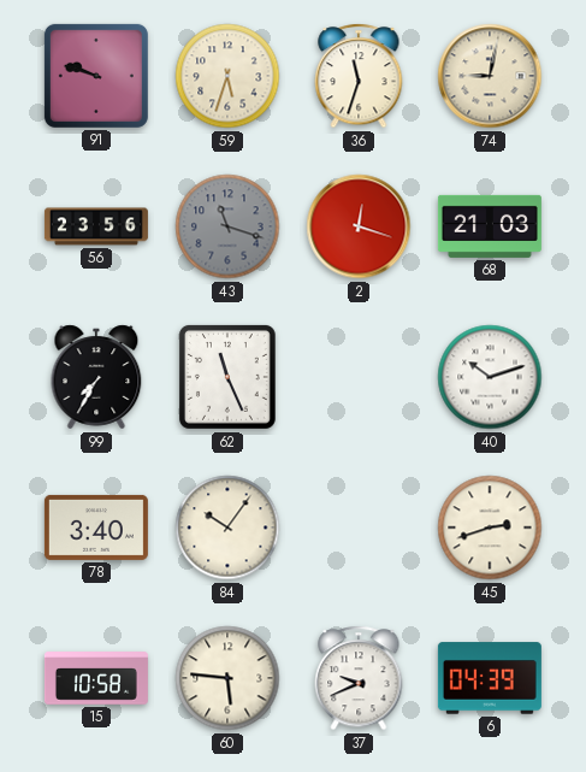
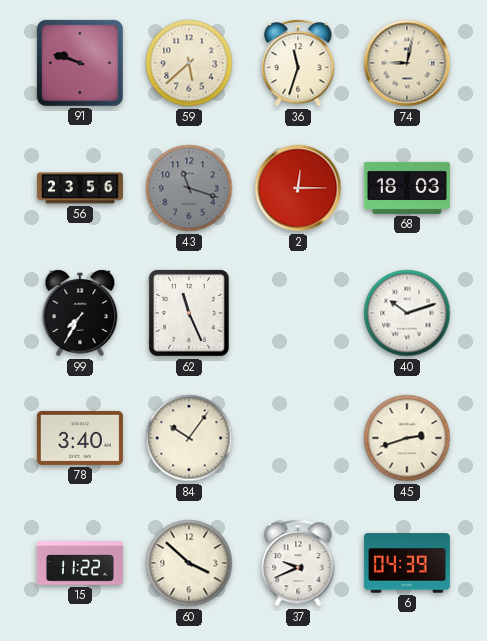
59: 5:33 -> 5:38
2: 12:18 -> 12:15
68: 21:03 -> 18:03
15: 10:58 -> 11:22
60: 5:46 -> 3:52
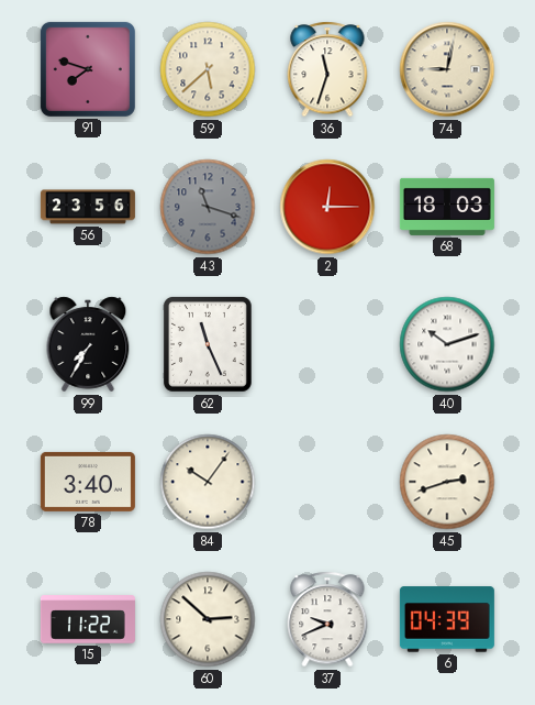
91: 9:48 -> 7:48
60: 3:52 -> 2:52
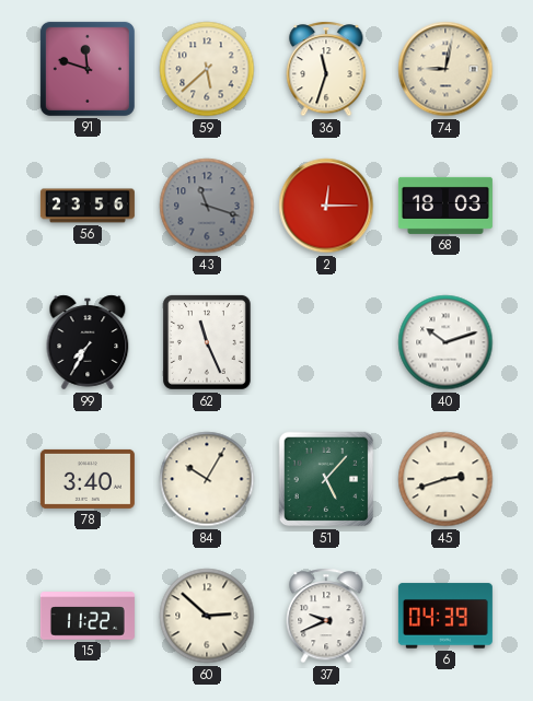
91: 7:48 -> 11:48
84: 10:06 -> 10:05
51: none -> 5:07
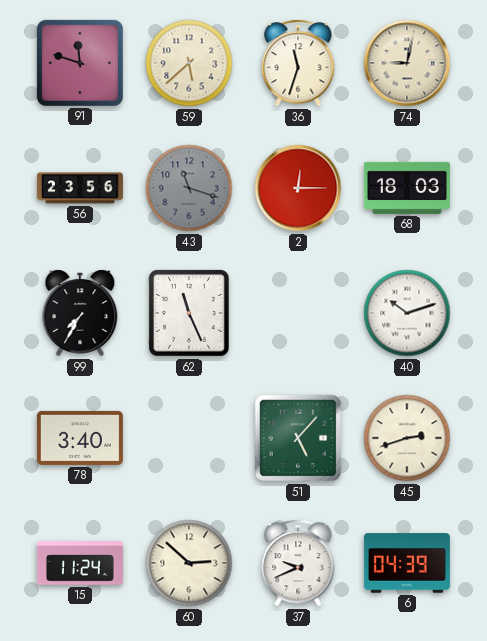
84: 10:05 -> none
15: 11:22 -> 11:24
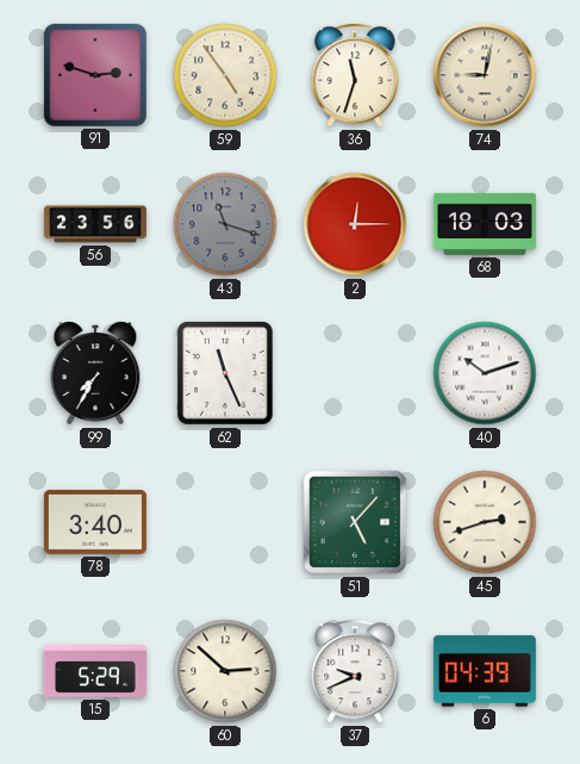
91: 11:48 -> 2:48
59: 5:38 -> 4:54
15: 11:24 -> 5:29
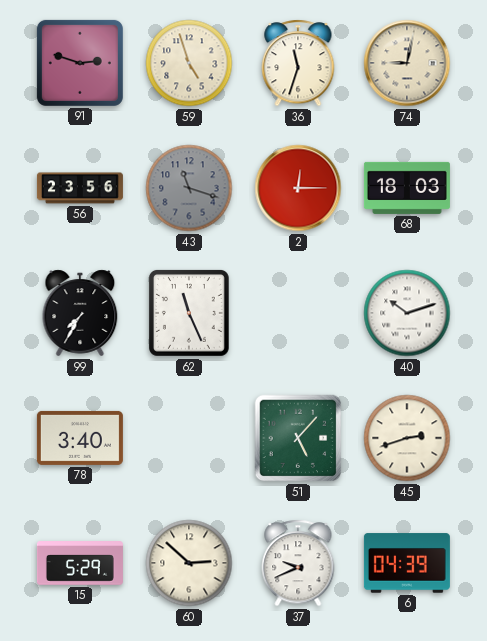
59: 4:54 -> 4:57
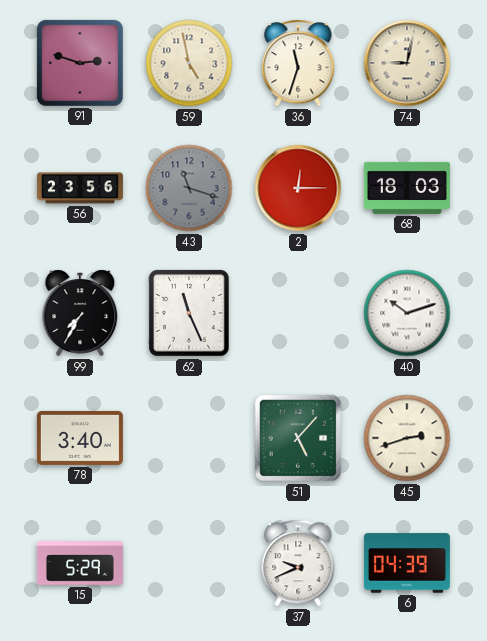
59: 4:57 -> 4:58
60: 2:52 -> none
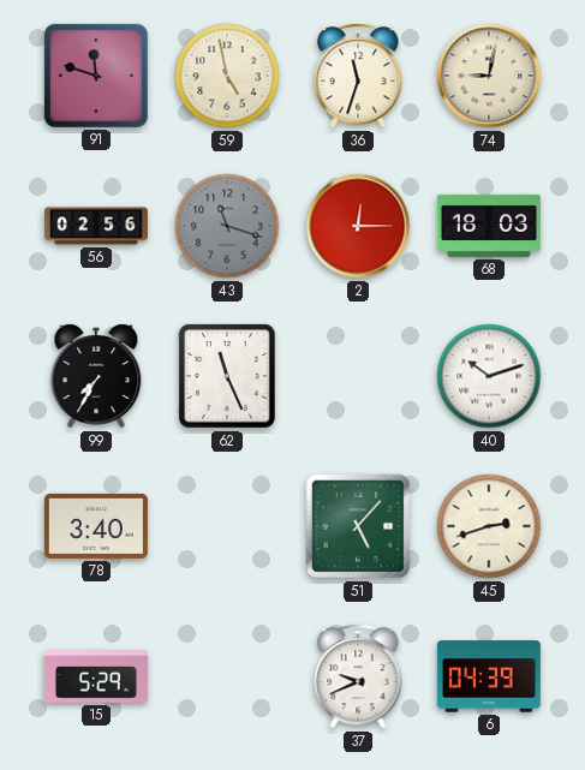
91: 2:48 -> 11:48
56: 23:56 -> 02:56
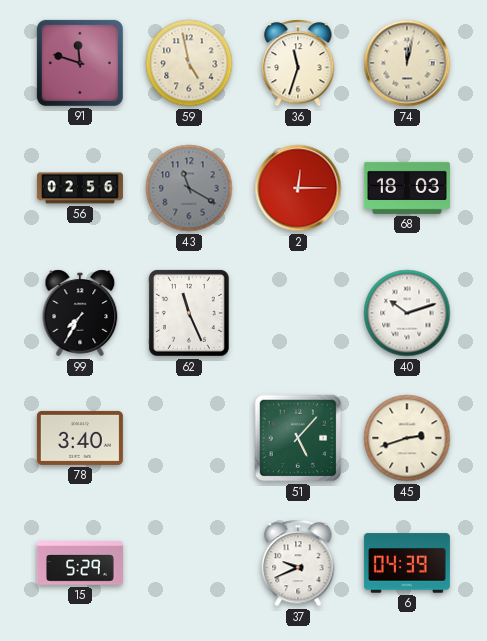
74: 9:02 -> 12:02
43: 11:18 -> 11:20
